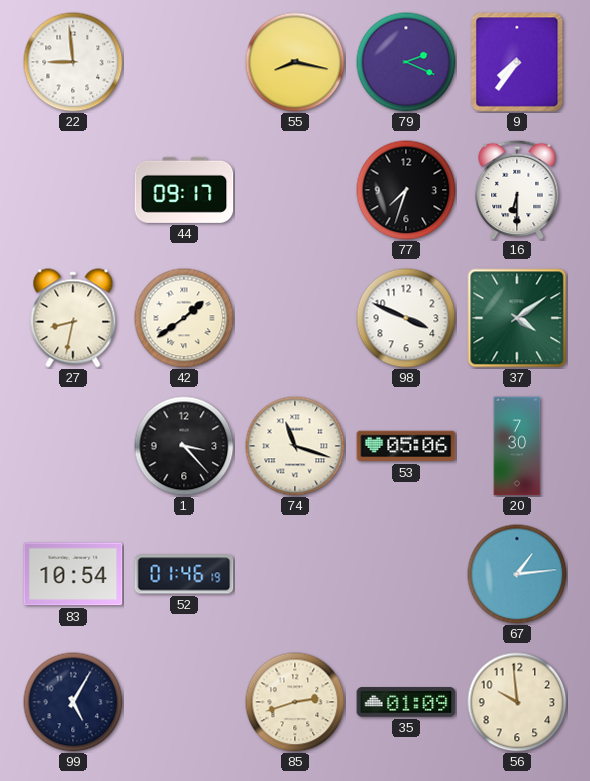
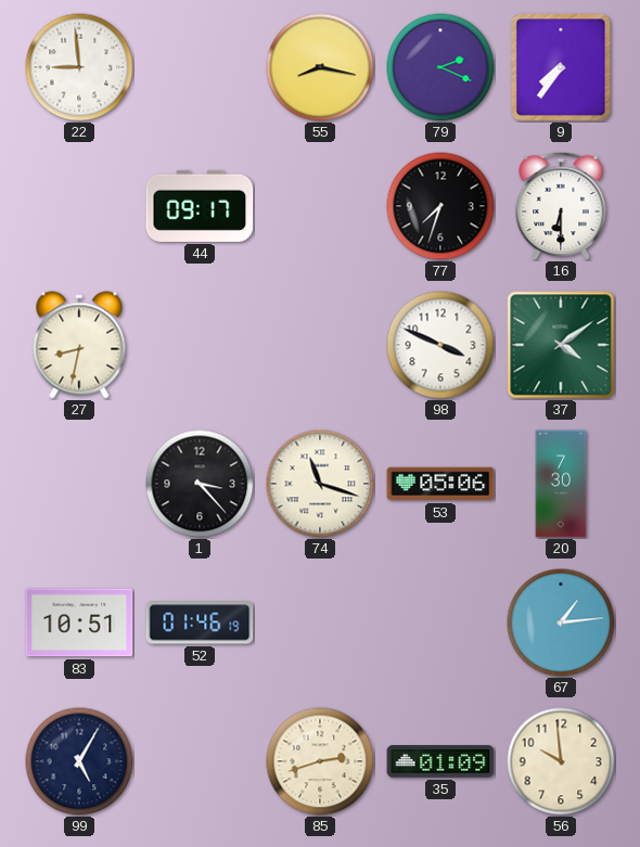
42: 1:39 -> none
83: 10:54 -> 10:51
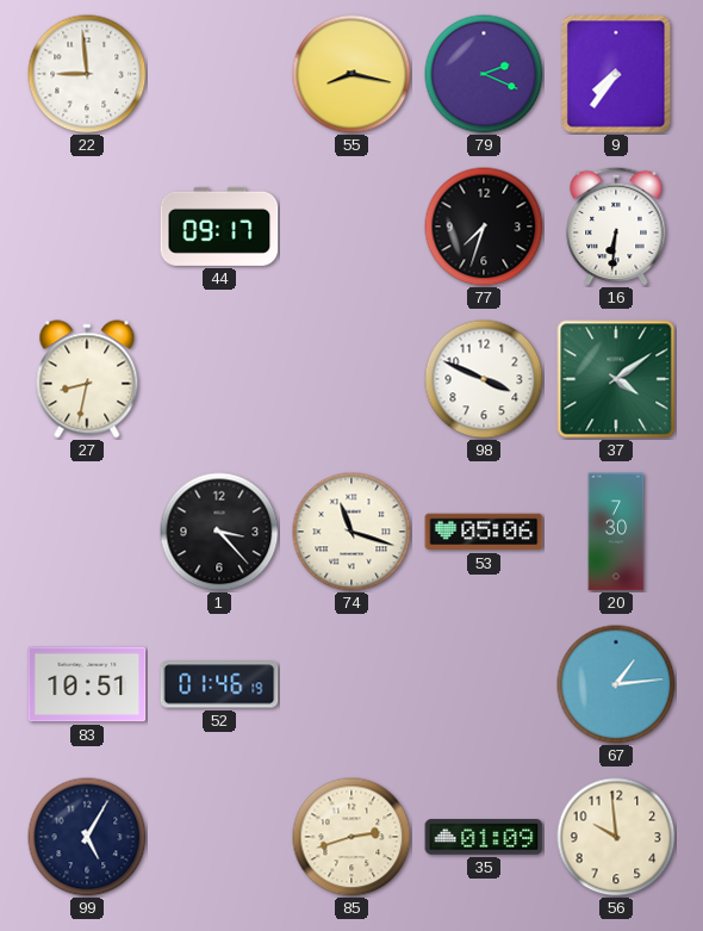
16: 6:30 -> 6:31
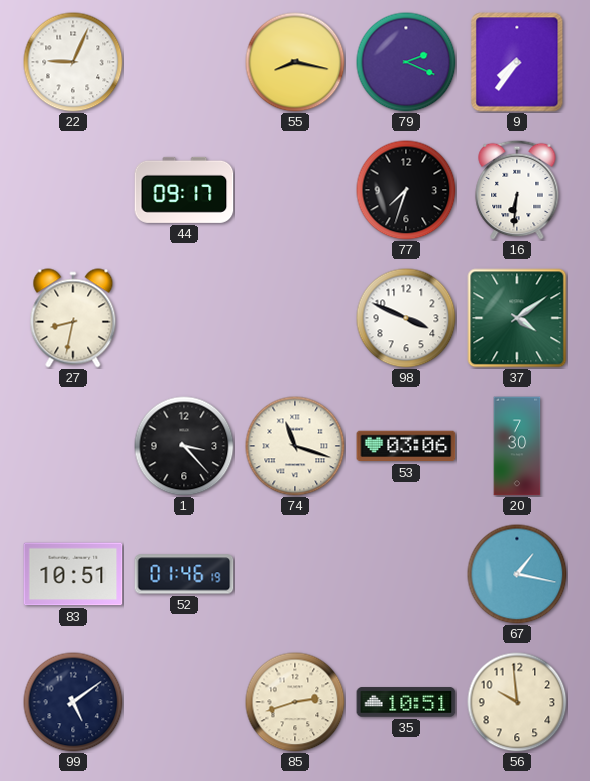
22: 8:59 -> 9:04
53: 05:06 -> 03:06
67: 1:14 -> 1:17
99: 5:05 -> 5:09
35: 01:09 -> 10:51
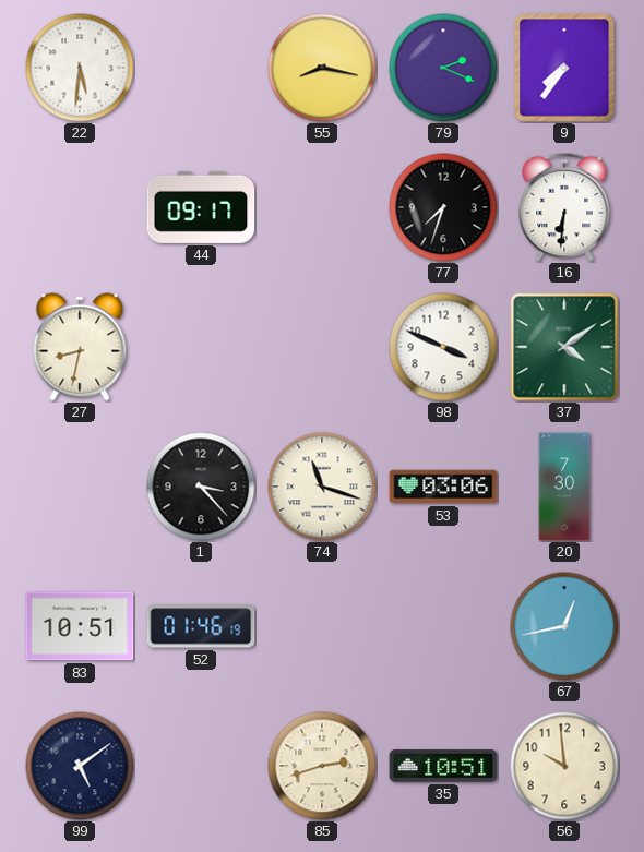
22: 9:04 -> 5:31
67: 1:17 -> 12:43
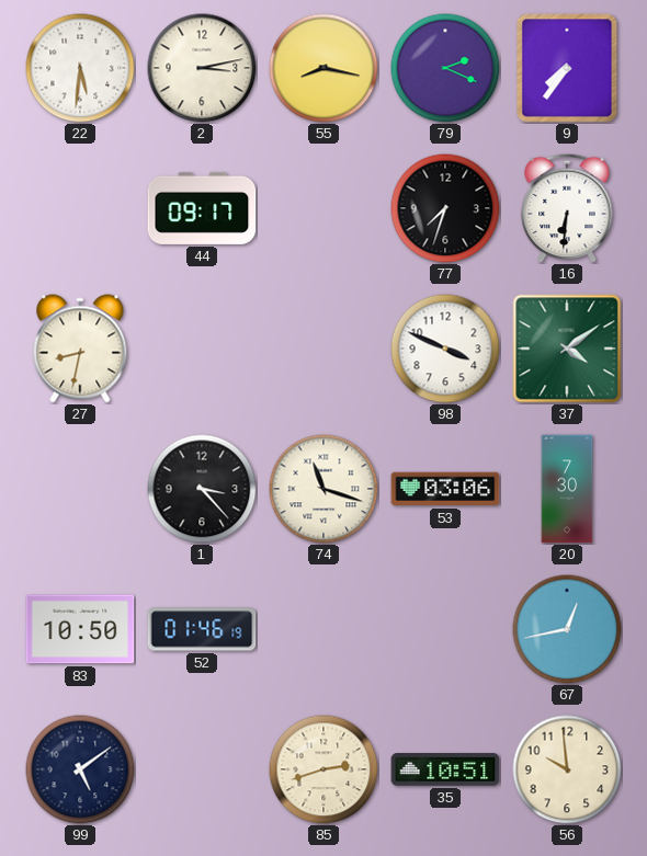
2: none -> 3:13
83: 10:51 -> 10:50
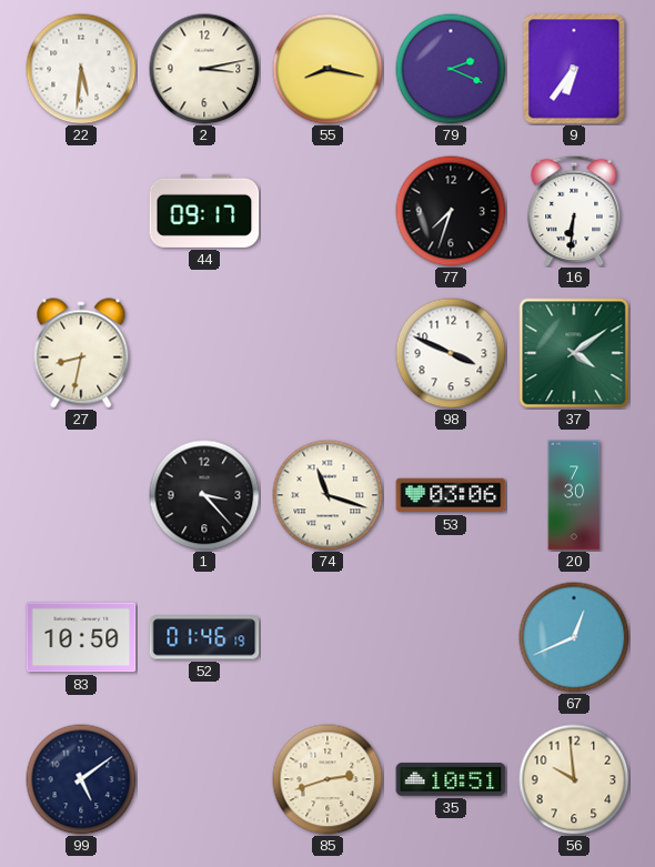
9: 7:36 -> 6:36
67: 12:43 -> 12:41
